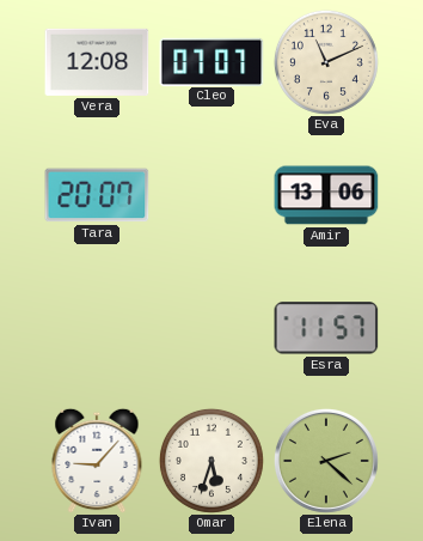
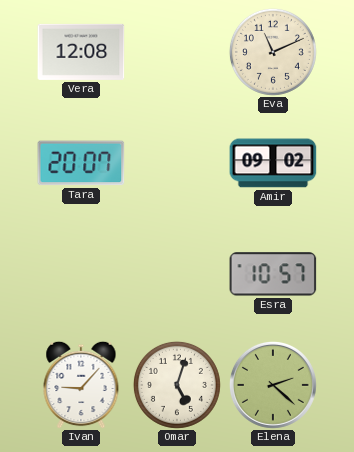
Cleo: 07:07 -> none
Amir: 13:06 -> 09:02
Esra: 11:57 -> 10:57
Omar: 5:33 -> 5:03
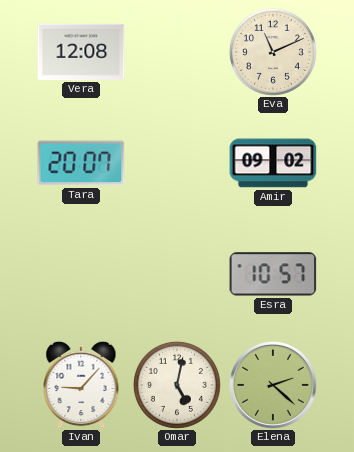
Omar: 5:03 -> 5:02
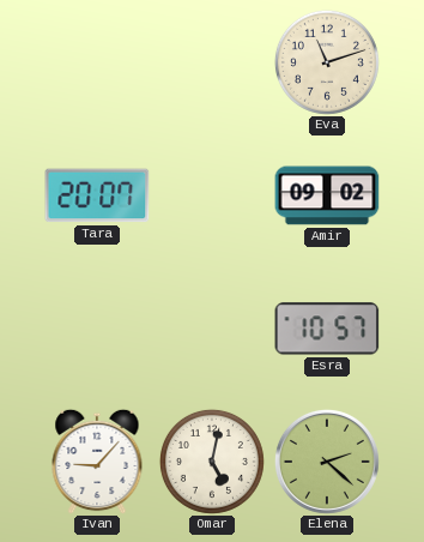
Vera: 12:08 -> none
Eva: 11:11 -> 11:12
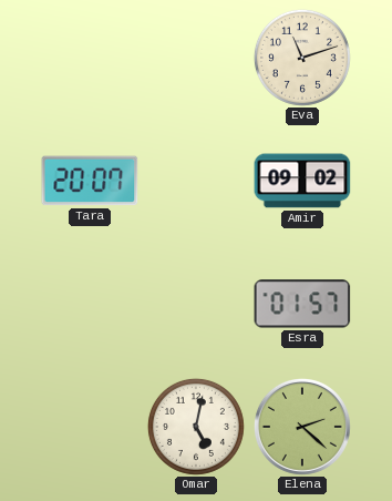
Esra: 10:57 -> 01:57
Ivan: 9:07 -> none
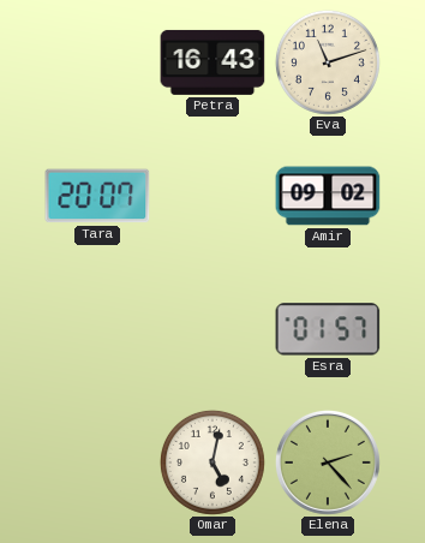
Petra: none -> 16:43
Elena: 2:22 -> 2:23
